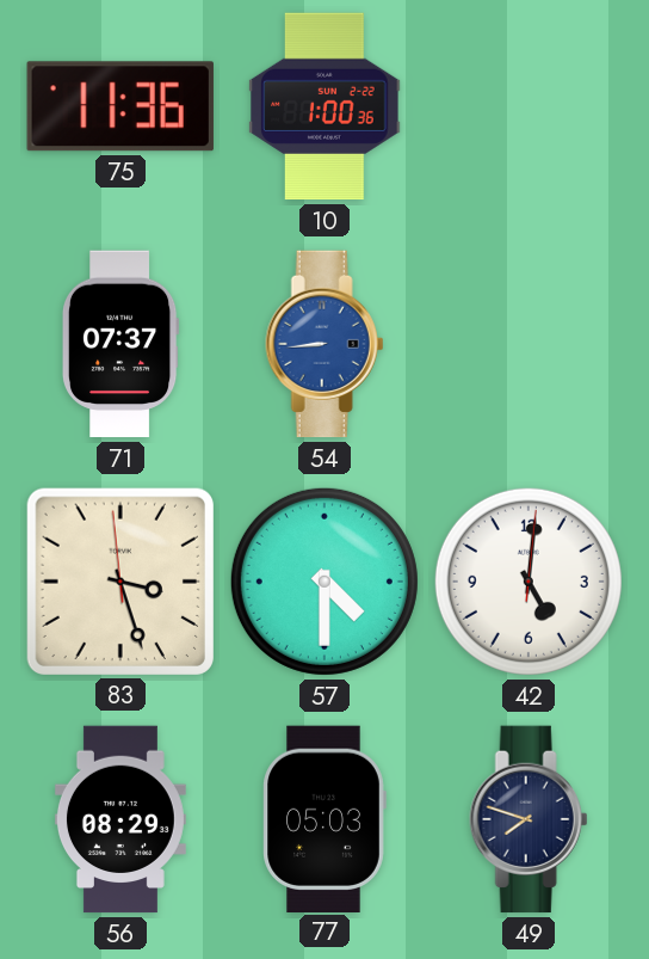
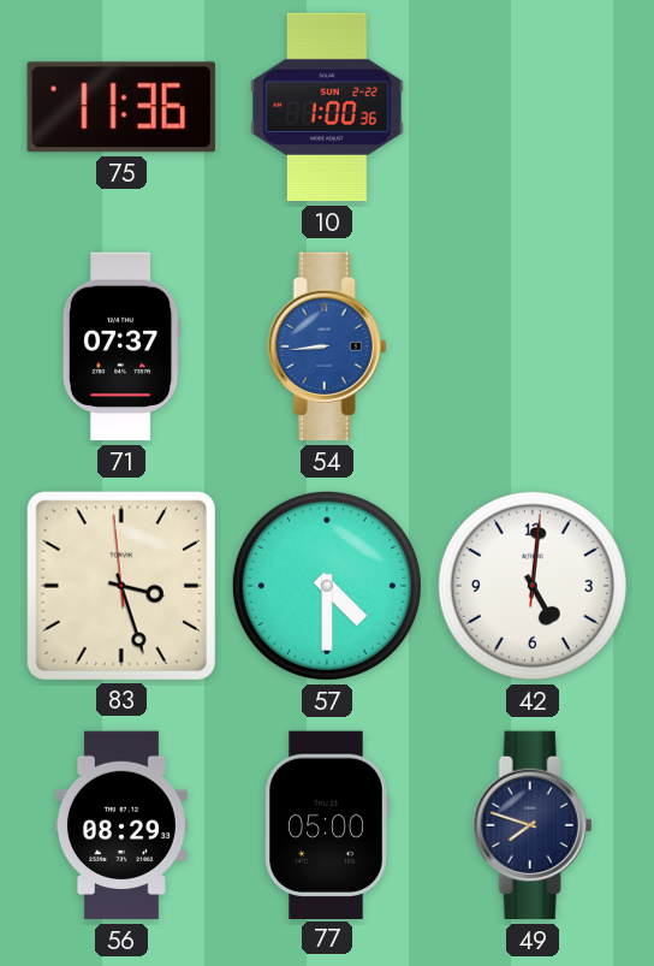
77: 05:03 -> 05:00
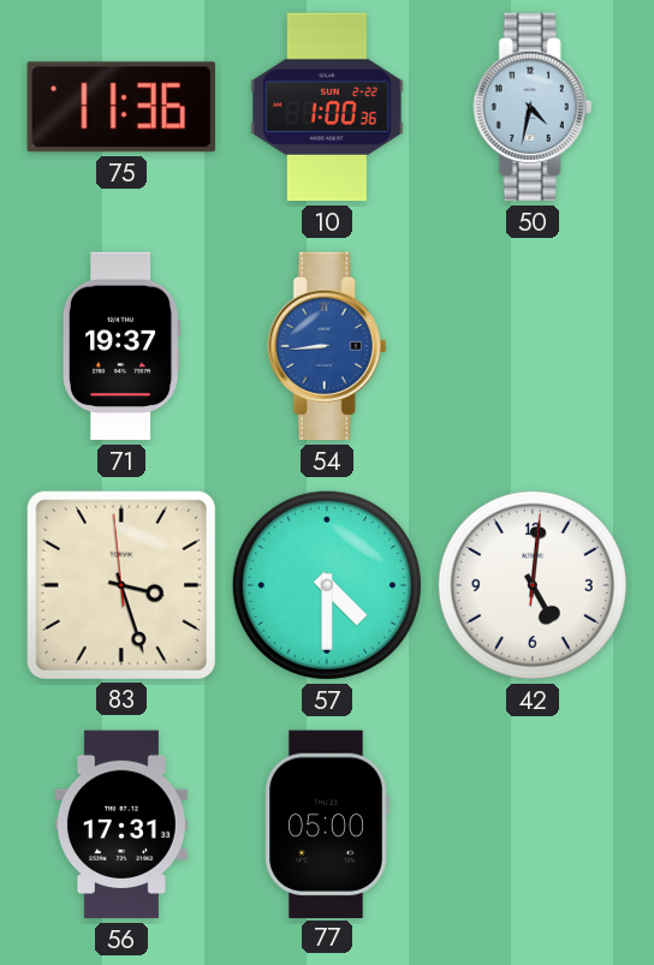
50: none -> 4:32
71: 07:37 -> 19:37
56: 08:29 -> 17:31
49: 7:48 -> none
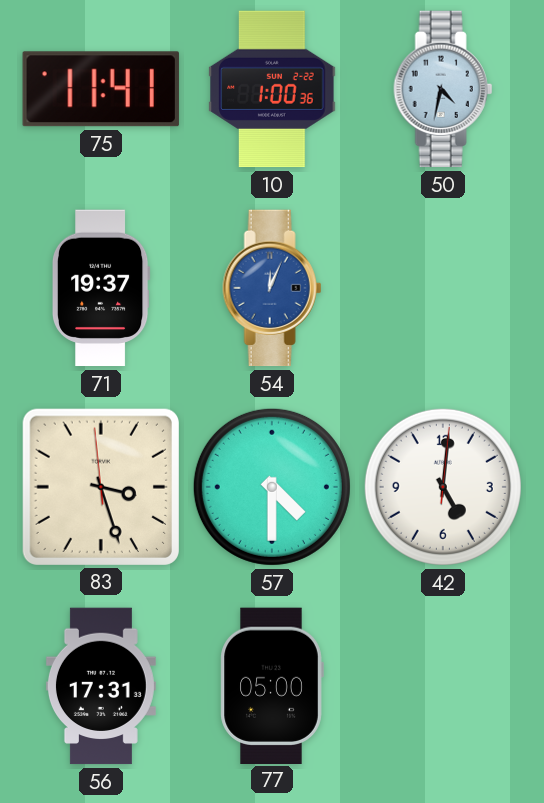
75: 11:36 -> 11:41
54: 8:44 -> 12:04
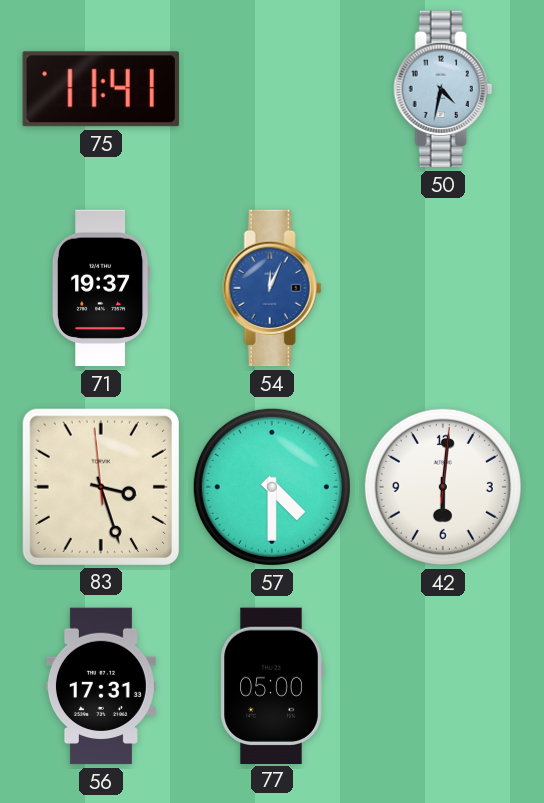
10: 1:00 -> none
42: 5:01 -> 6:01
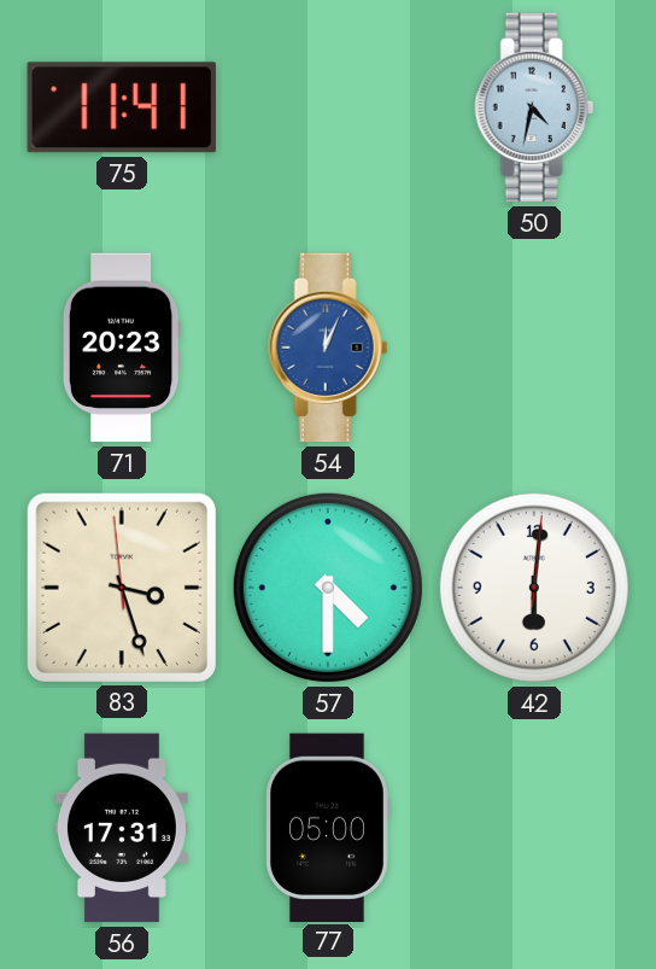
71: 19:37 -> 20:23
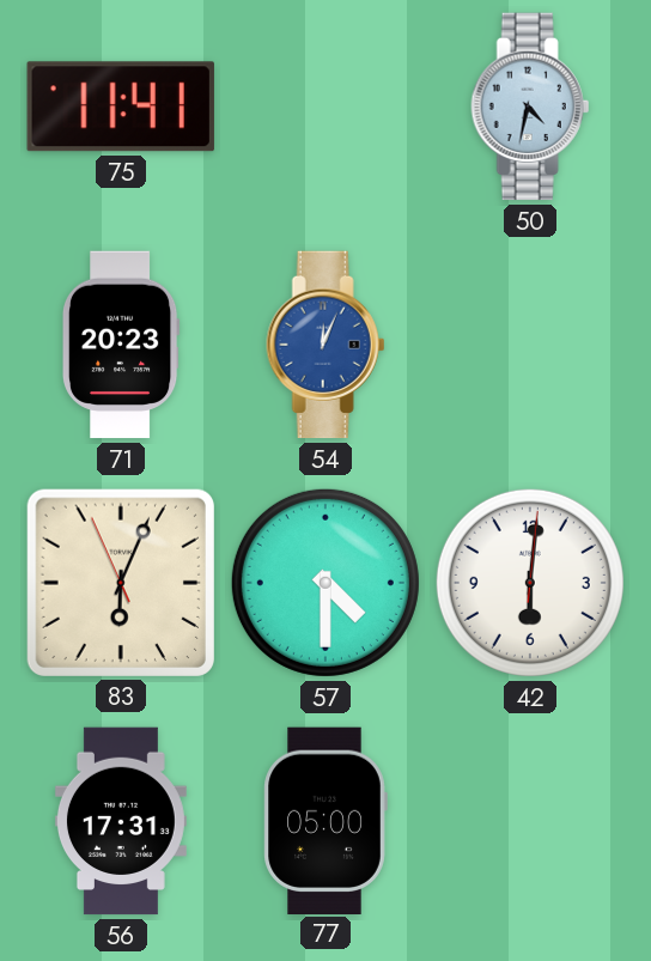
83: 3:26 -> 6:03
